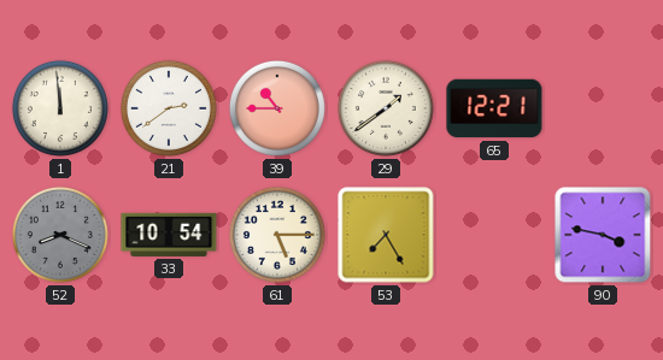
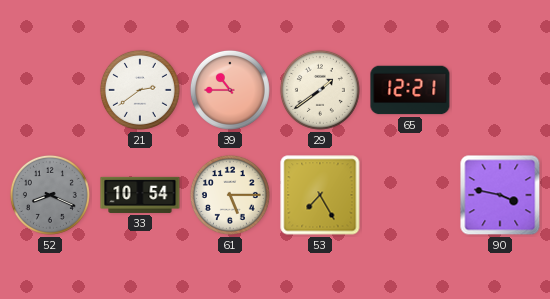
1: 11:59 -> none
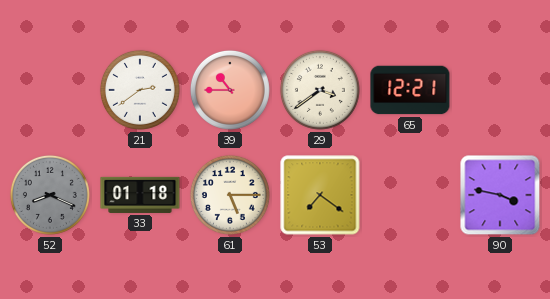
29: 1:39 -> 3:39
33: 10:54 -> 01:18
53: 7:25 -> 7:21
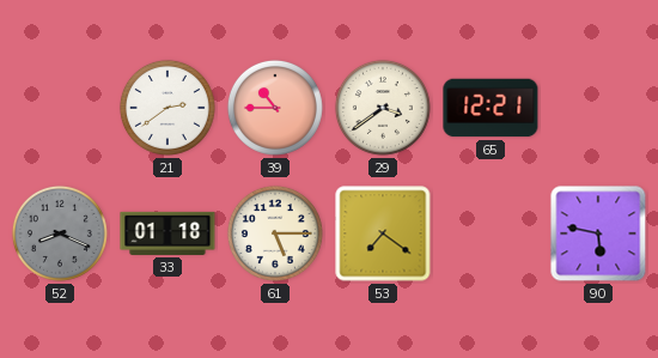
90: 3:47 -> 5:47
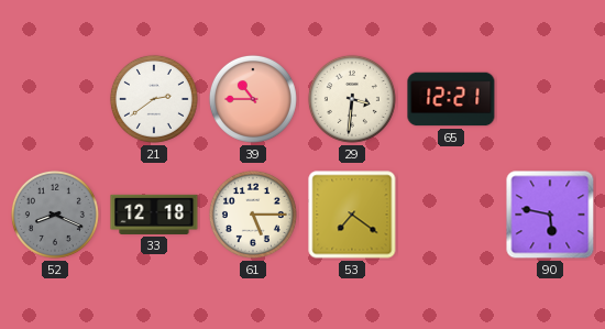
29: 3:39 -> 3:31
33: 01:18 -> 12:18
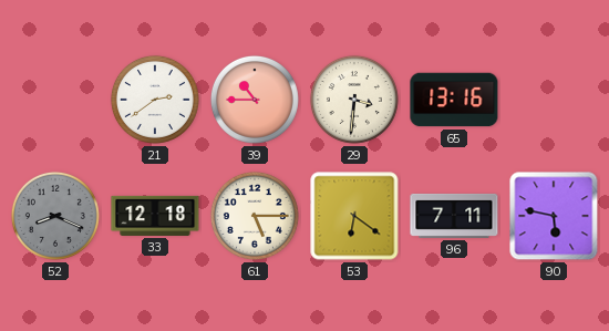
65: 12:21 -> 13:16
53: 7:21 -> 6:21
96: none -> 7:11
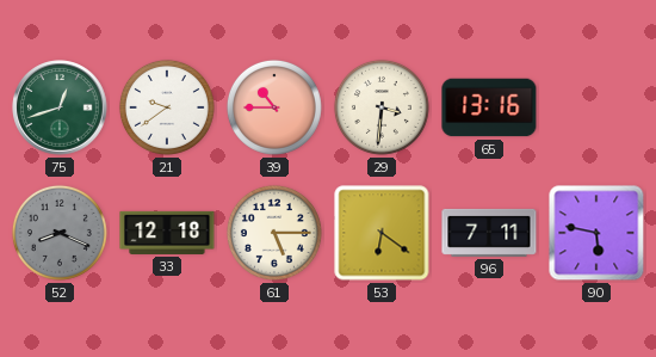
75: none -> 12:42
21: 2:39 -> 9:39
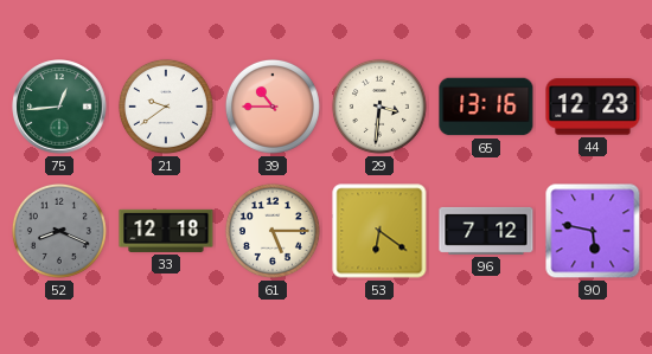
75: 12:42 -> 12:44
44: none -> 12:23
96: 7:11 -> 7:12
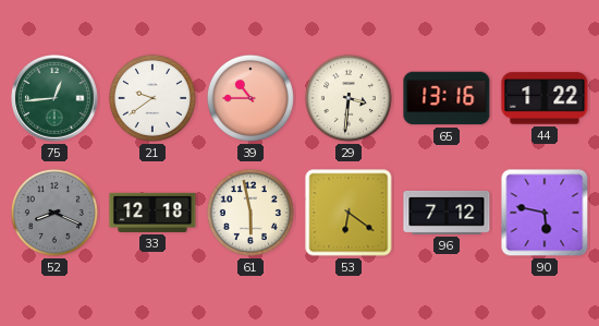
44: 12:23 -> 1:22
61: 5:15 -> 5:58
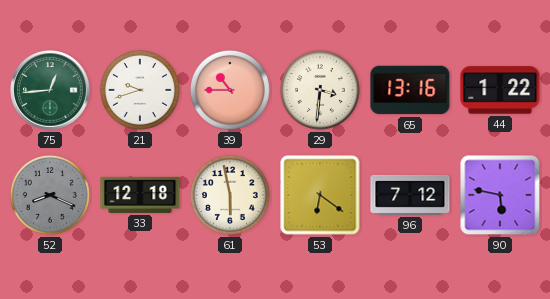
21: 9:39 -> 9:42
